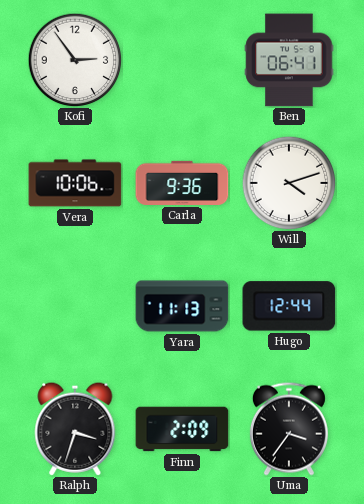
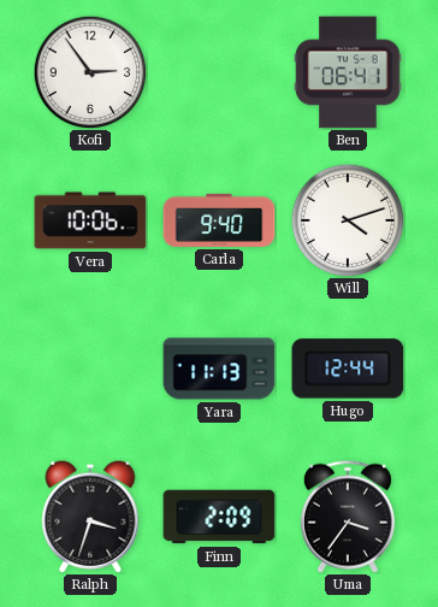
Carla: 9:36 -> 9:40
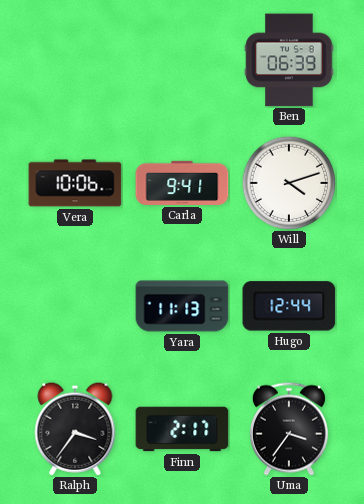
Kofi: 2:54 -> none
Ben: 06:41 -> 06:39
Carla: 9:40 -> 9:41
Ralph: 3:33 -> 3:36
Finn: 2:09 -> 2:17
